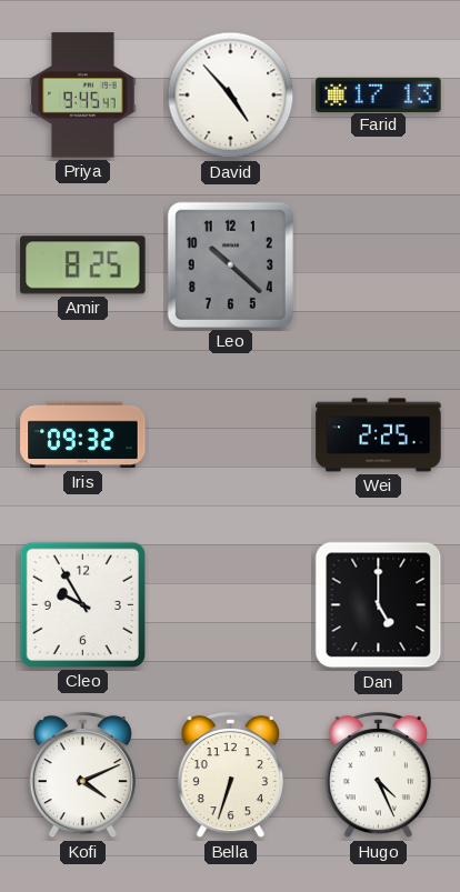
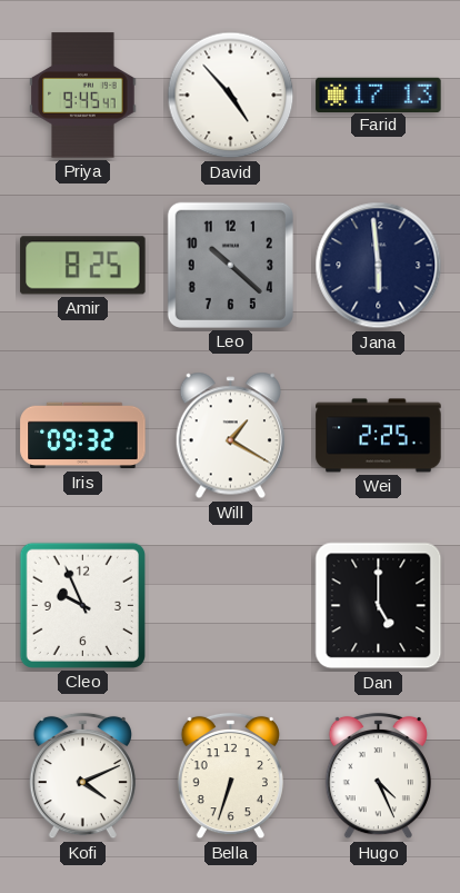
Jana: none -> 5:59
Will: none -> 1:20
Cleo: 9:55 -> 9:56
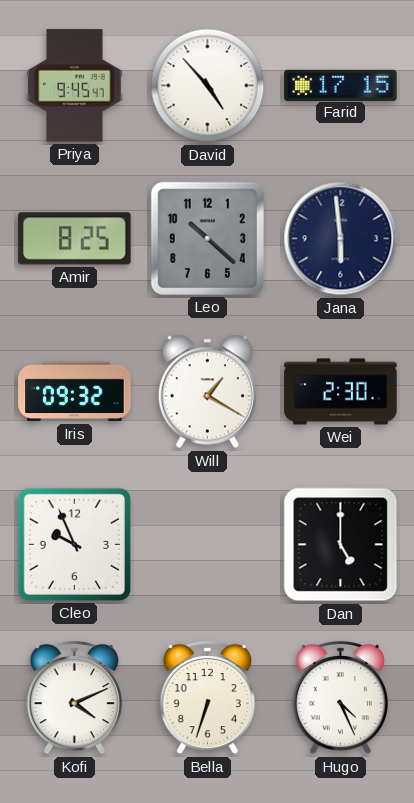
Farid: 17:13 -> 17:15
Wei: 2:25 -> 2:30
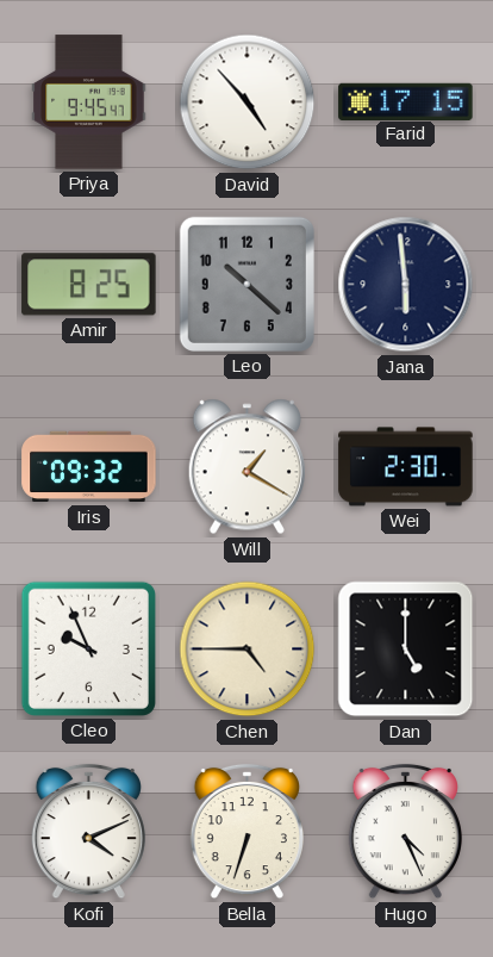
Chen: none -> 4:45
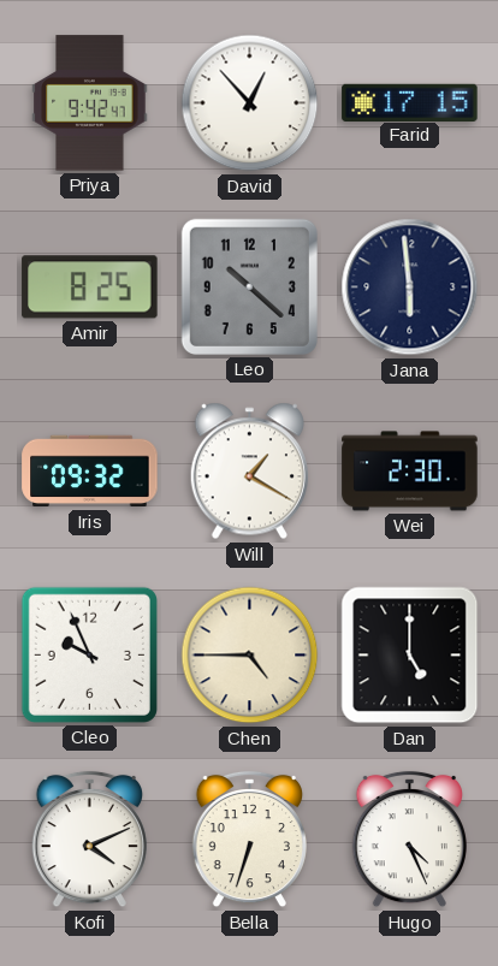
Priya: 9:45 -> 9:42
David: 4:53 -> 12:53
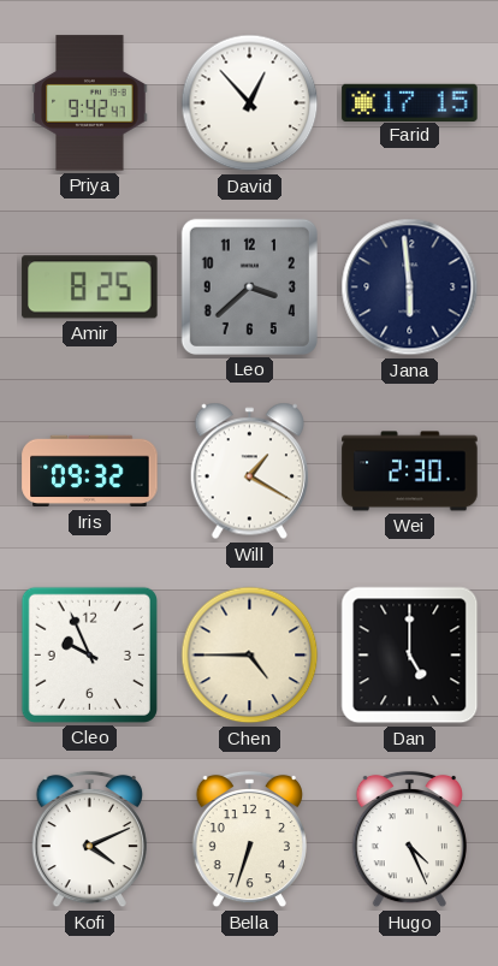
Leo: 10:22 -> 3:38
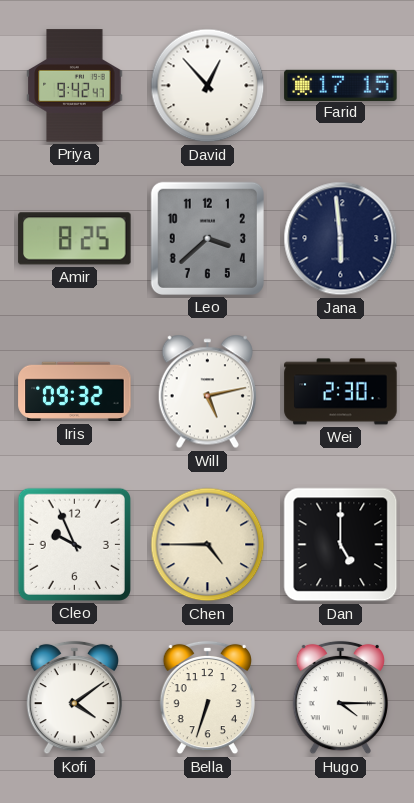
Will: 1:20 -> 5:13
Kofi: 4:11 -> 4:09
Hugo: 4:26 -> 4:15
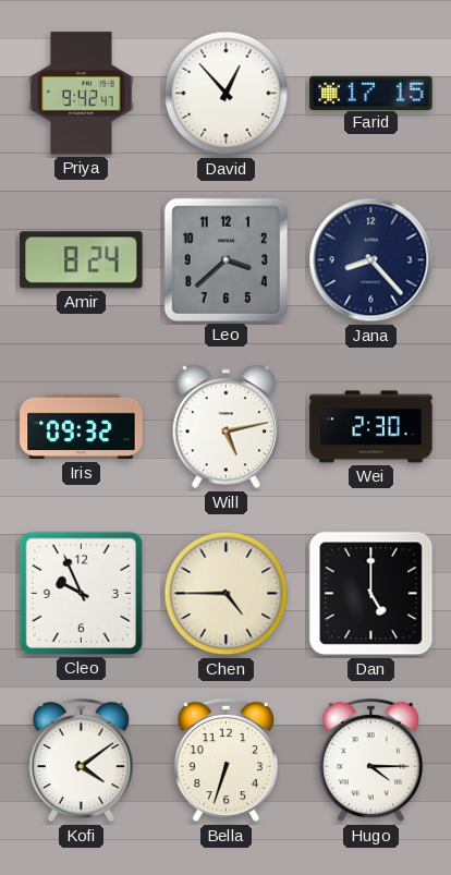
Amir: 8:25 -> 8:24
Jana: 5:59 -> 8:23
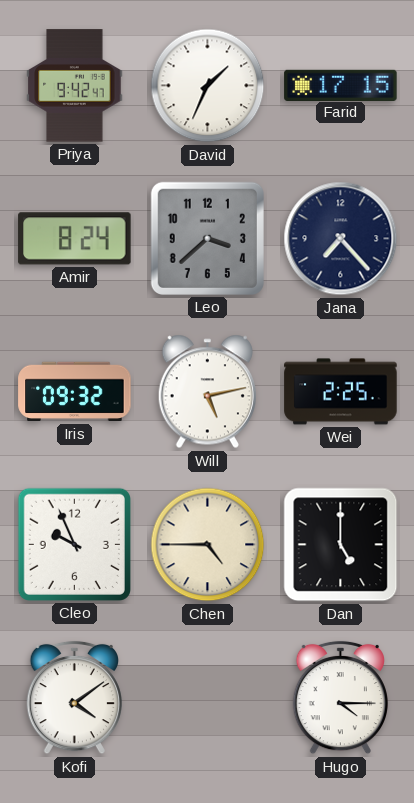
David: 12:53 -> 1:34
Jana: 8:23 -> 7:23
Wei: 2:30 -> 2:25
Bella: 6:33 -> none
